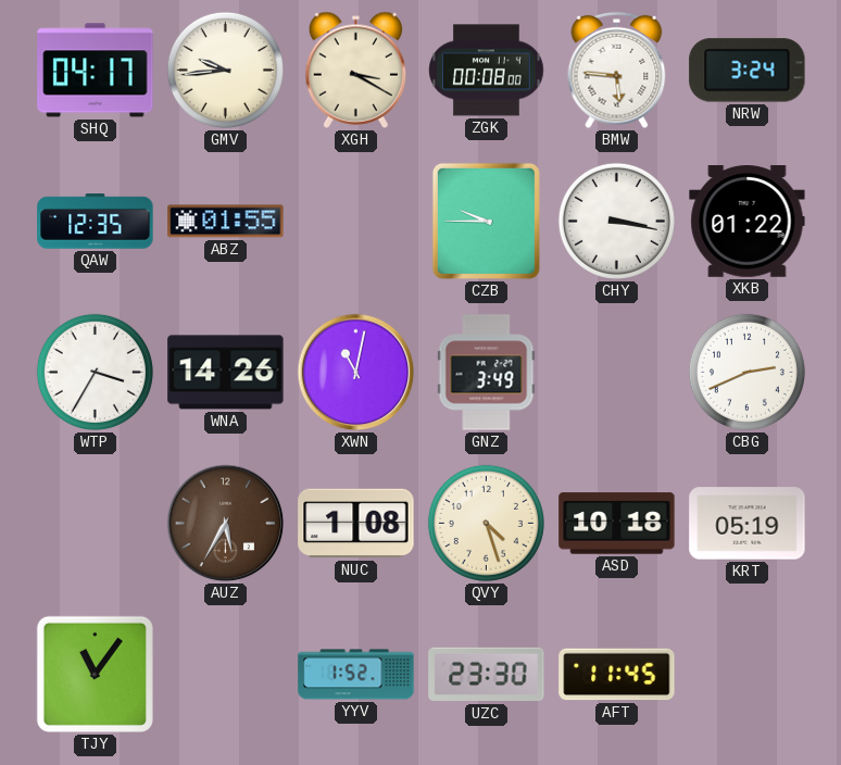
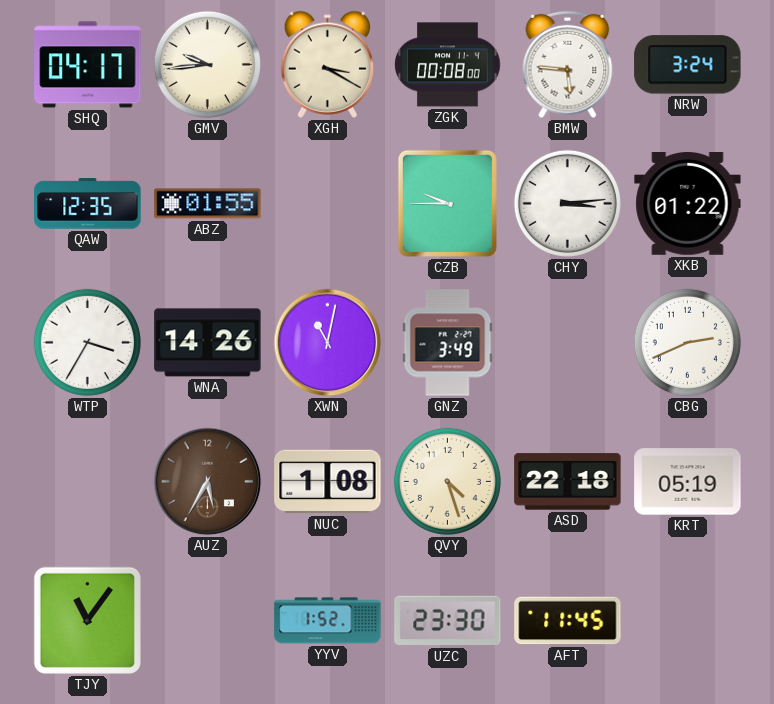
CHY: 3:17 -> 3:14
ASD: 10:18 -> 22:18
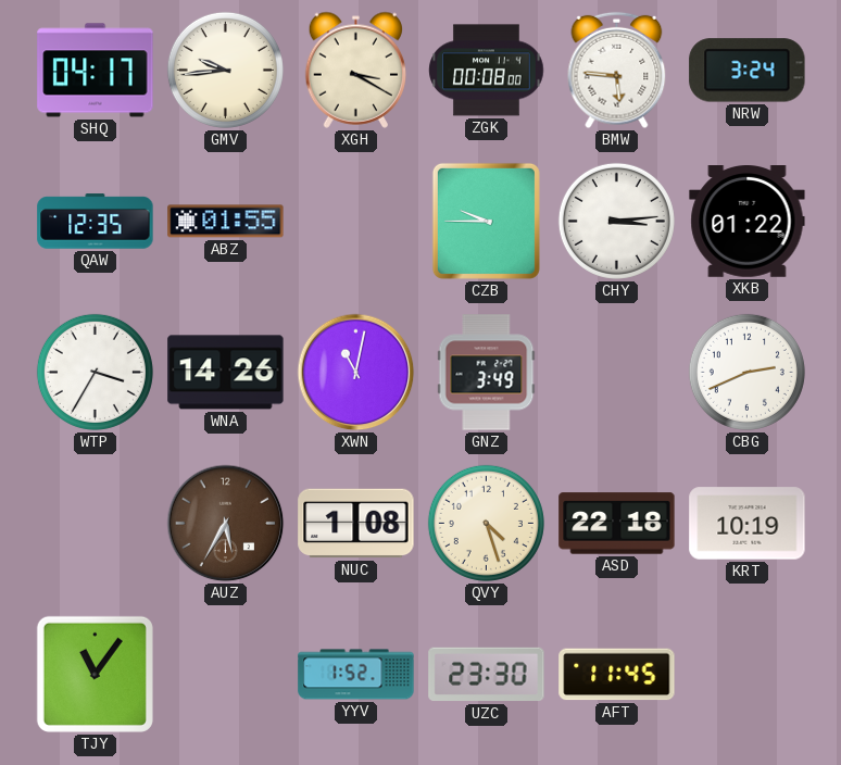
KRT: 05:19 -> 10:19
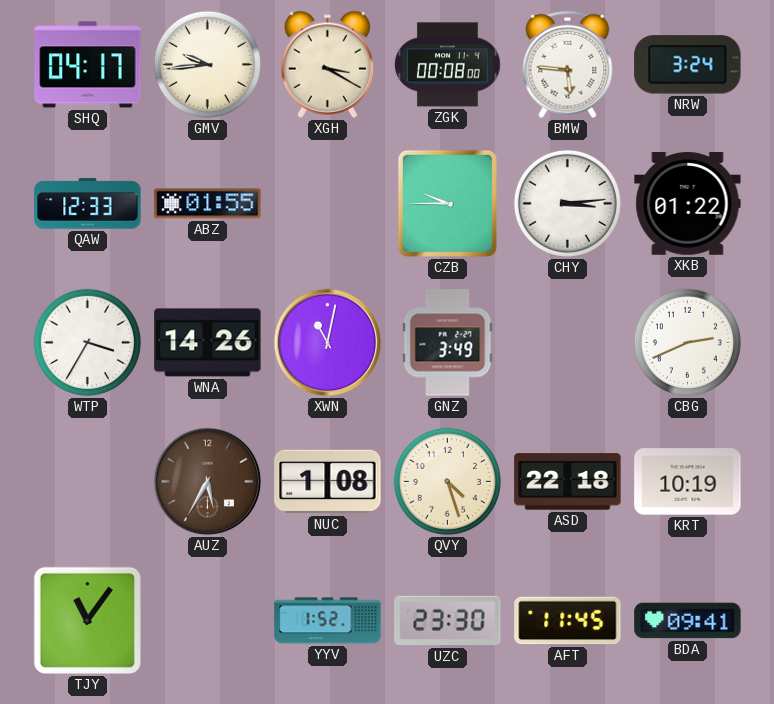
QAW: 12:35 -> 12:33
BDA: none -> 09:41
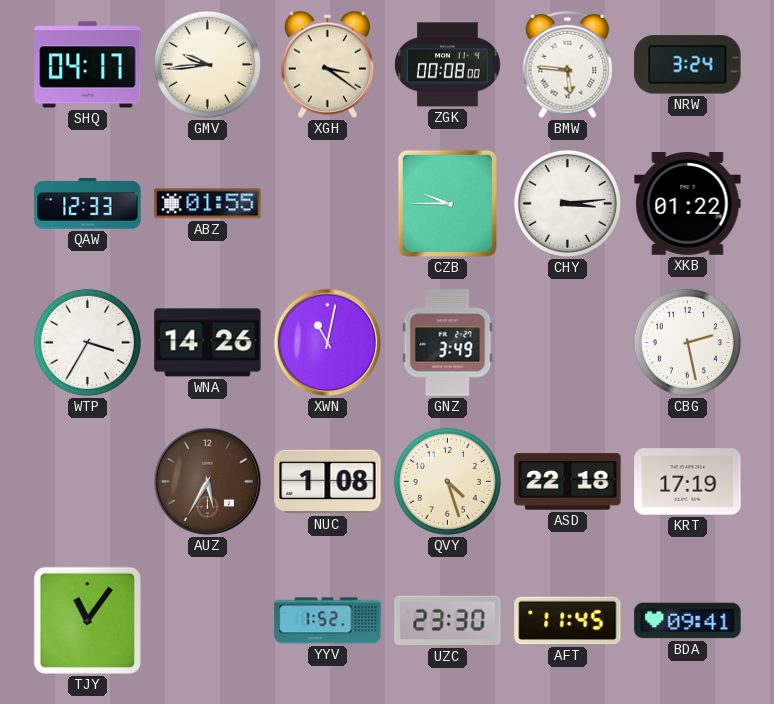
XGH: 3:20 -> 3:21
CBG: 2:41 -> 2:28
KRT: 10:19 -> 17:19
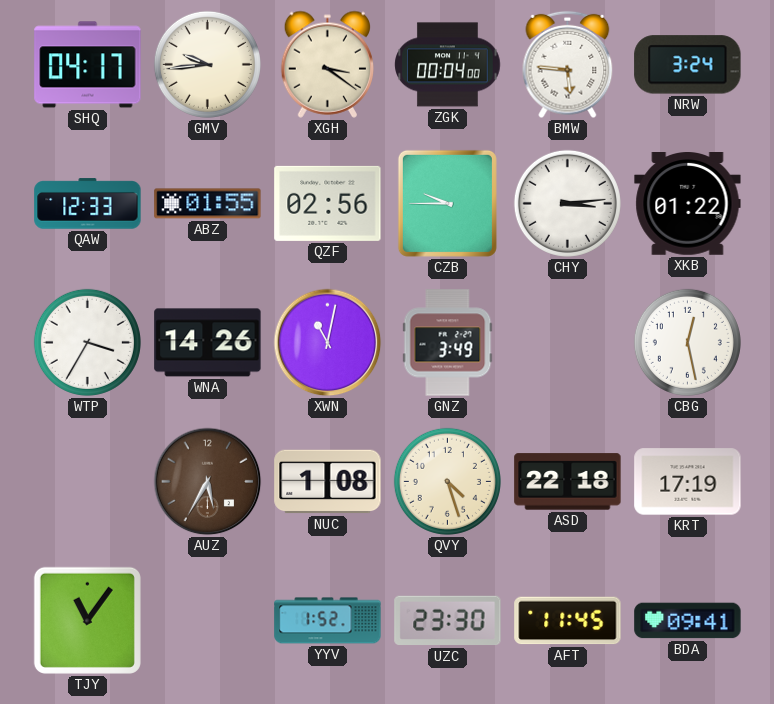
ZGK: 00:08 -> 00:04
QZF: none -> 02:56
CBG: 2:28 -> 12:28
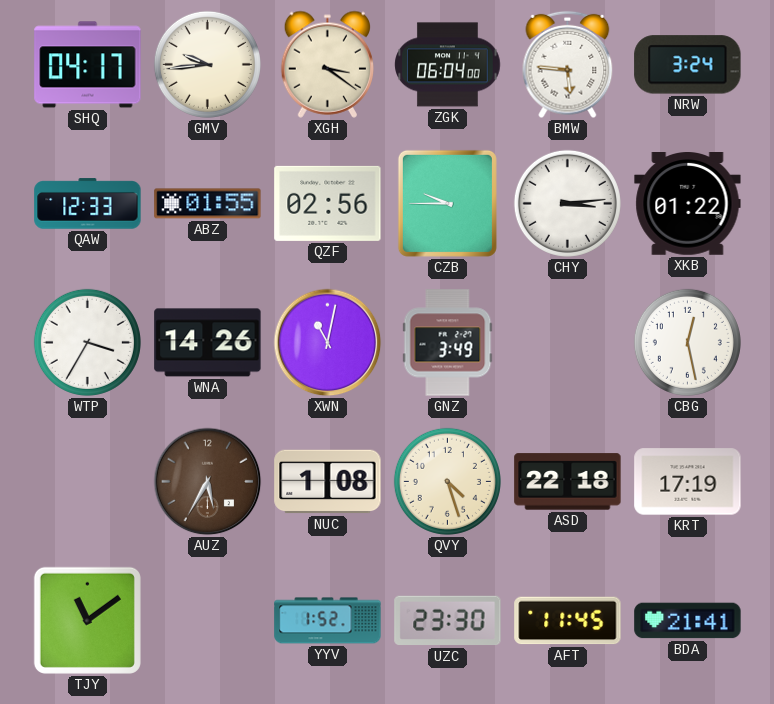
ZGK: 00:04 -> 06:04
TJY: 11:06 -> 11:09
BDA: 09:41 -> 21:41
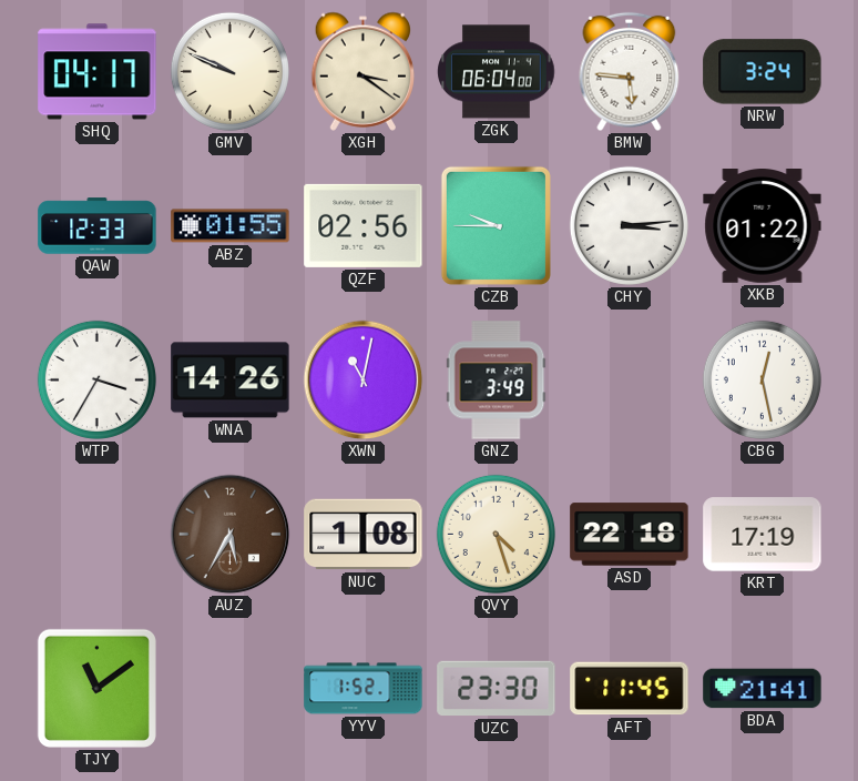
GMV: 9:44 -> 9:49
